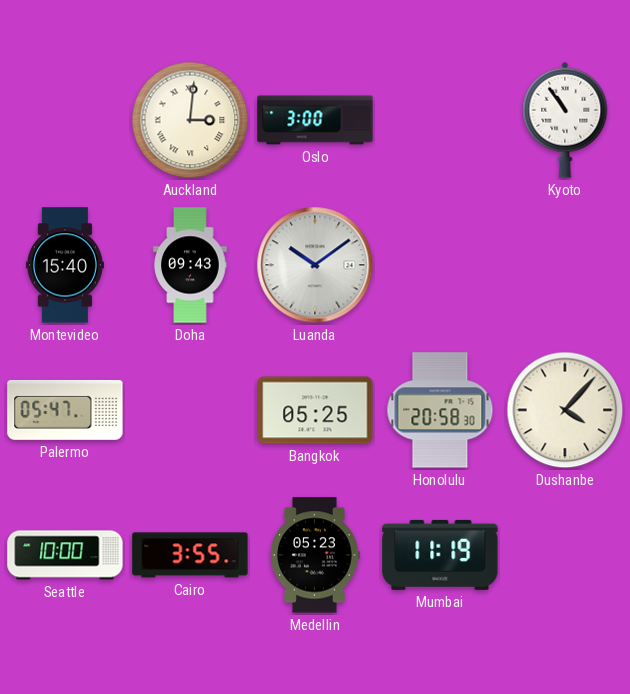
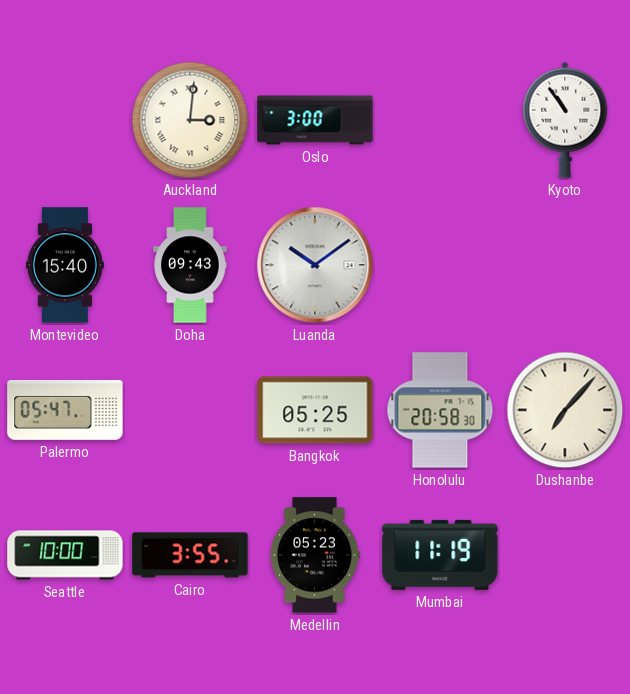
Dushanbe: 4:07 -> 7:07
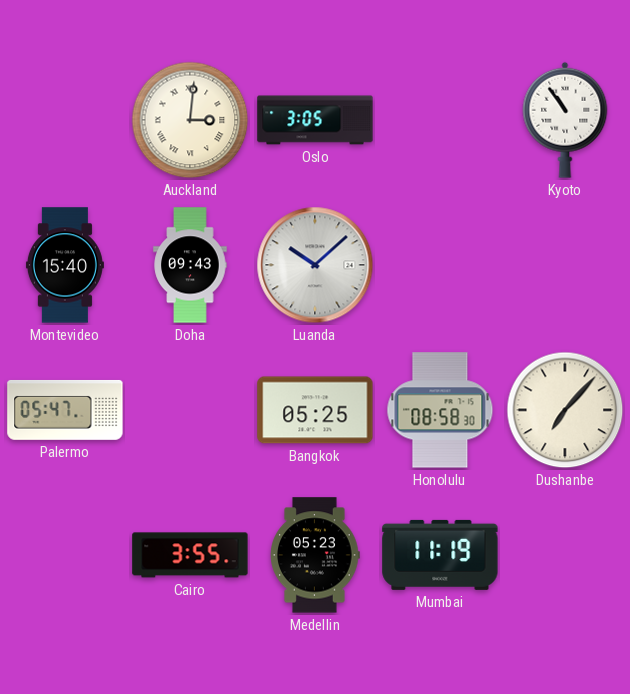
Oslo: 3:00 -> 3:05
Luanda: 10:09 -> 10:08
Honolulu: 20:58 -> 08:58
Seattle: 10:00 -> none
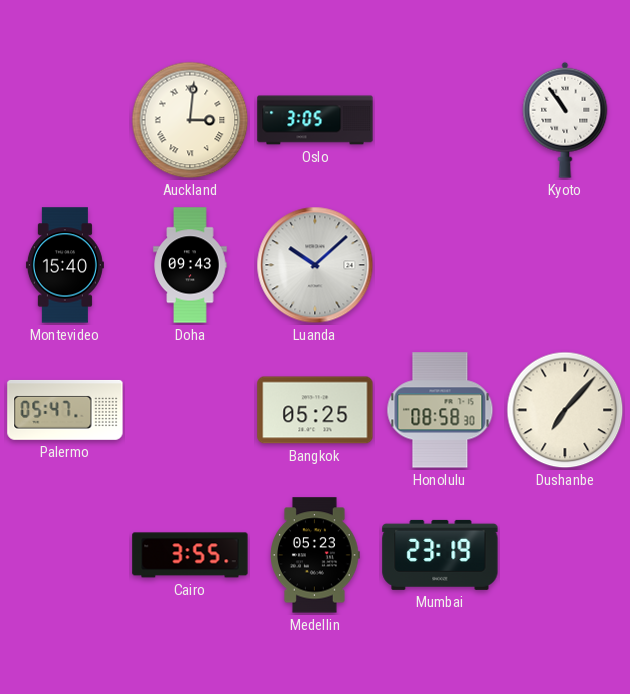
Mumbai: 11:19 -> 23:19
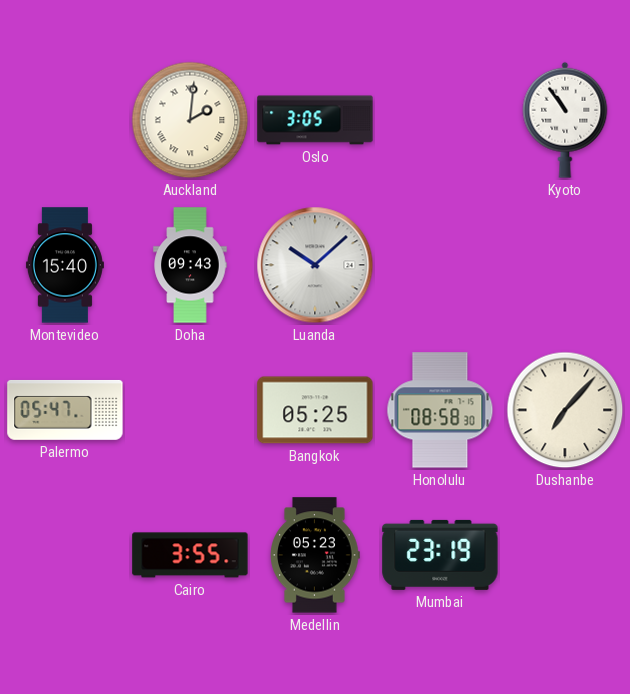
Auckland: 3:01 -> 2:01
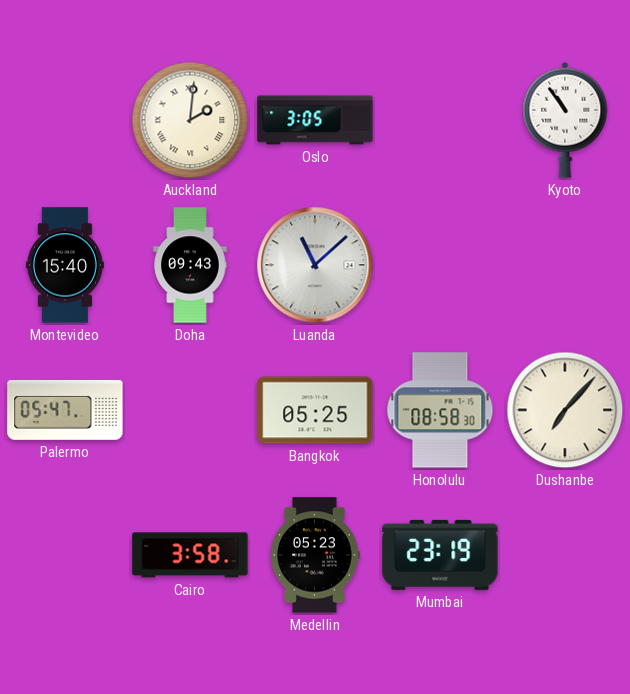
Luanda: 10:08 -> 11:08
Cairo: 3:55 -> 3:58
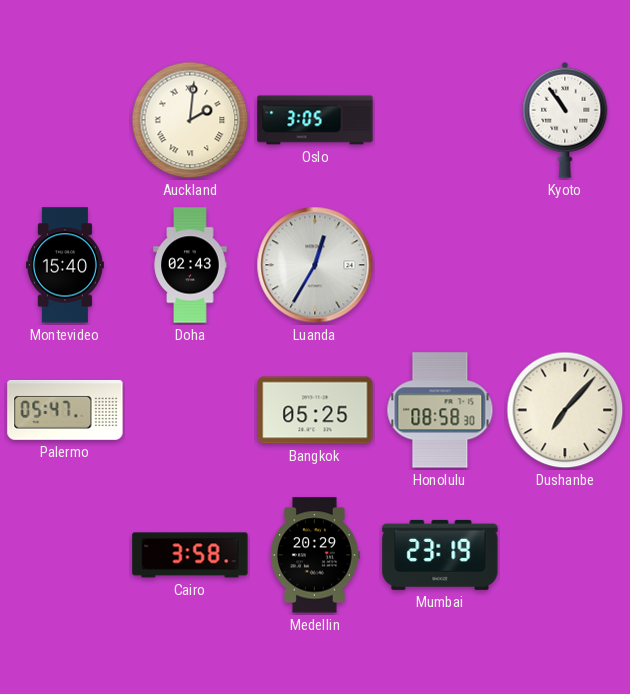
Doha: 09:43 -> 02:43
Luanda: 11:08 -> 12:35
Medellin: 05:23 -> 20:29
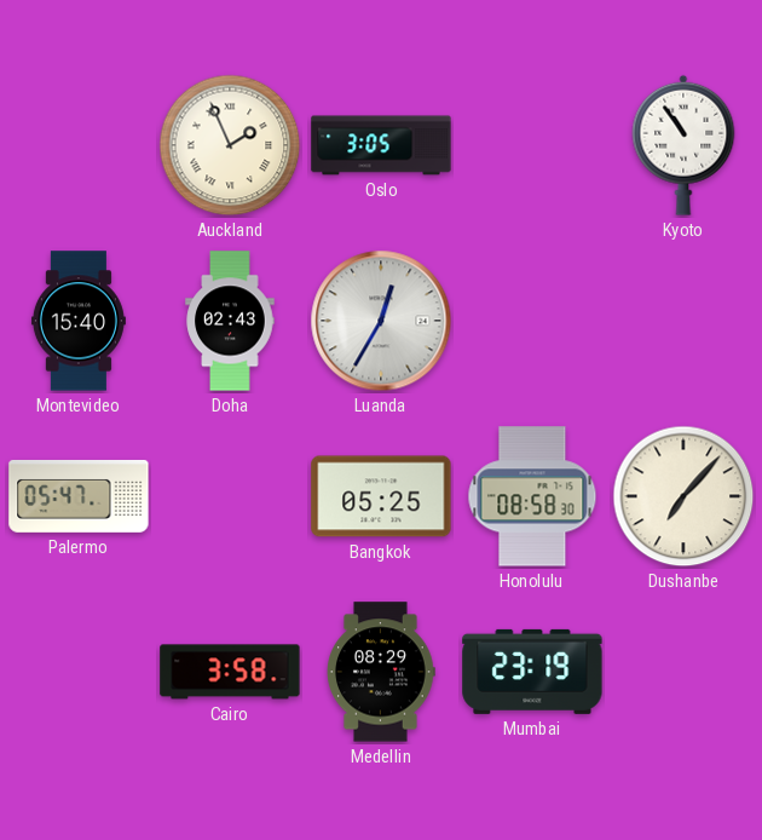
Auckland: 2:01 -> 1:56
Medellin: 20:29 -> 08:29
